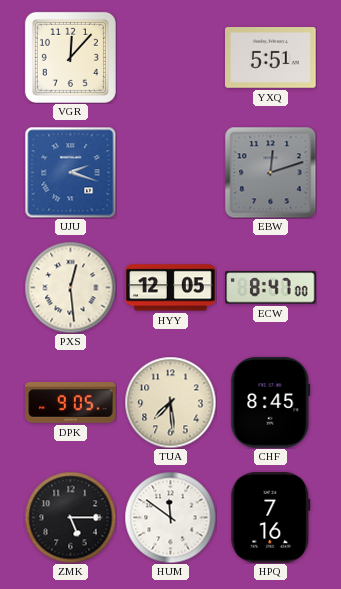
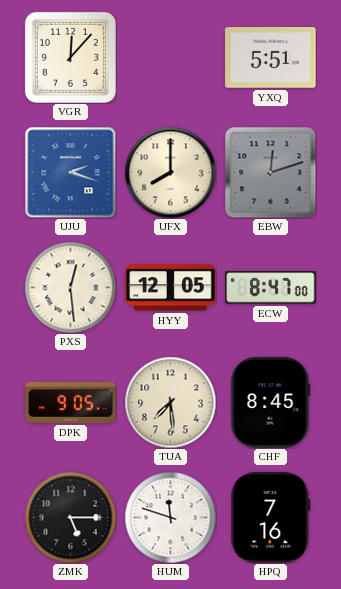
UFX: none -> 8:00
HUM: 11:51 -> 11:48
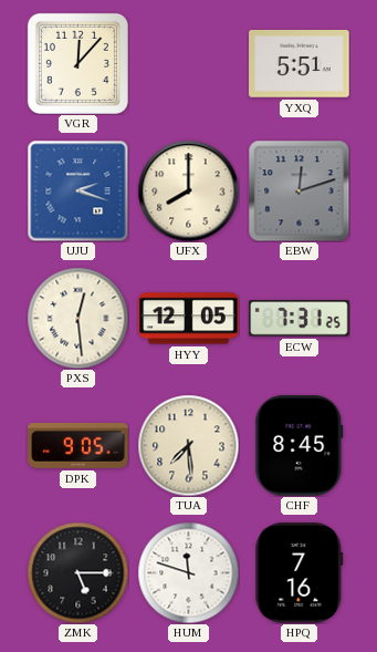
ECW: 8:47 -> 7:31
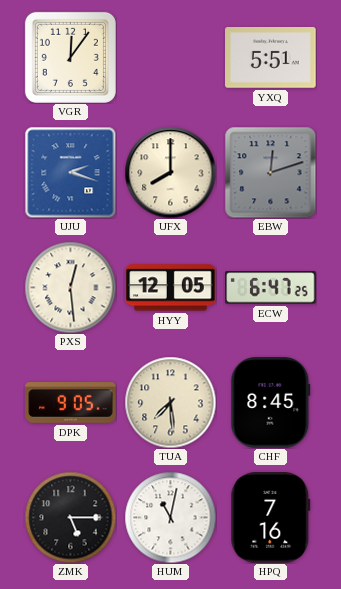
VGR: 12:07 -> 12:06
ECW: 7:31 -> 6:47
HUM: 11:48 -> 11:02
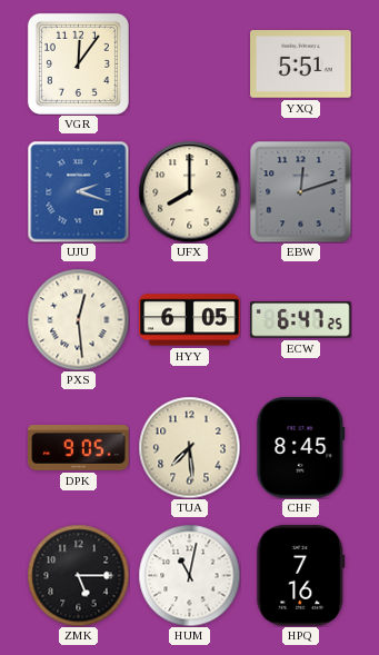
HYY: 12:05 -> 6:05
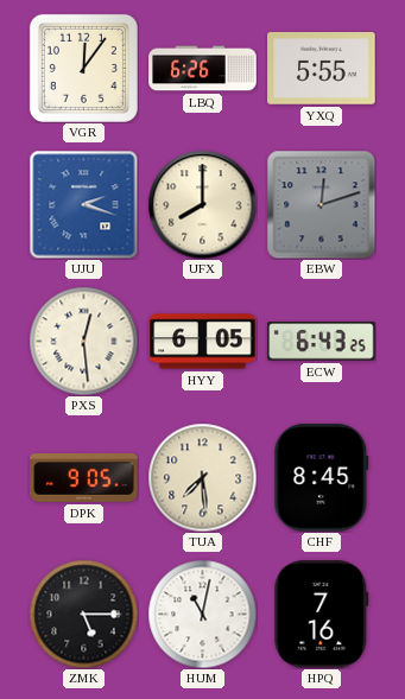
LBQ: none -> 6:26
YXQ: 5:51 -> 5:55
ECW: 6:47 -> 6:43
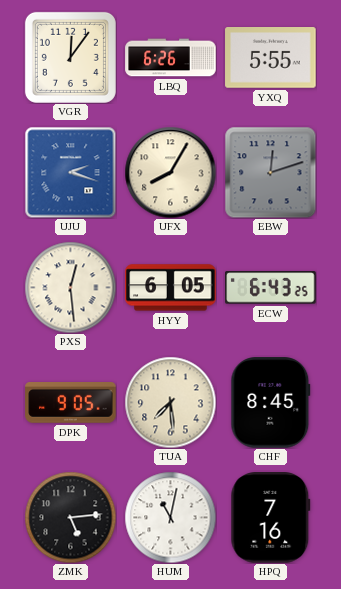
UFX: 8:00 -> 8:05
ZMK: 5:15 -> 5:14
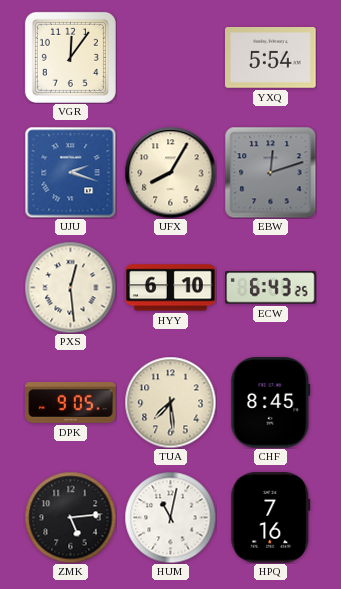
LBQ: 6:26 -> none
YXQ: 5:55 -> 5:54
HYY: 6:05 -> 6:10
